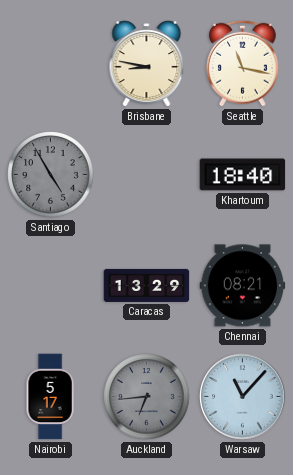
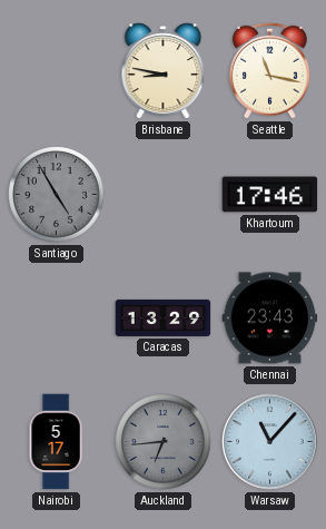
Khartoum: 18:40 -> 17:46
Chennai: 08:21 -> 23:43
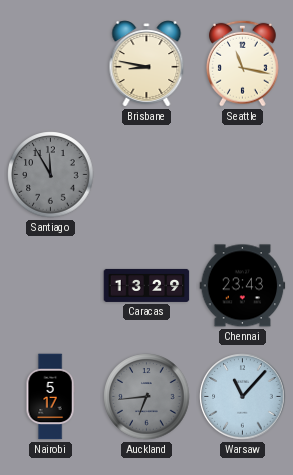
Santiago: 4:55 -> 11:55
Khartoum: 17:46 -> none
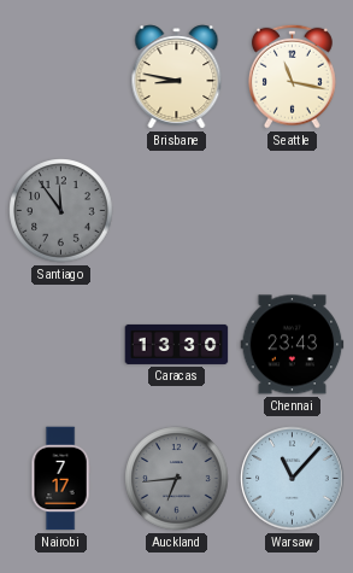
Santiago: 11:55 -> 11:54
Caracas: 13:29 -> 13:30
Nairobi: 5:17 -> 7:17
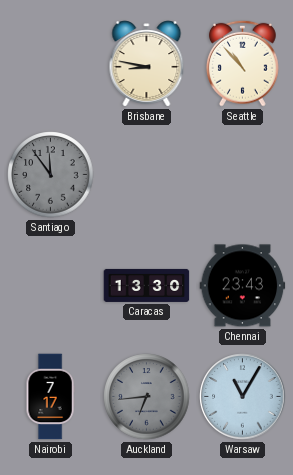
Seattle: 11:17 -> 10:53
Warsaw: 11:07 -> 11:05
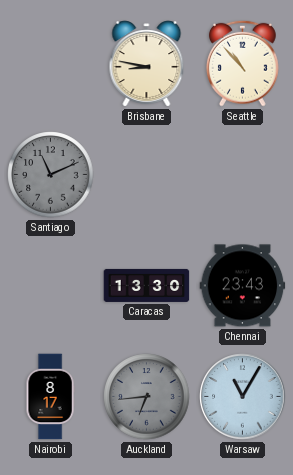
Santiago: 11:54 -> 11:11
Nairobi: 7:17 -> 8:17
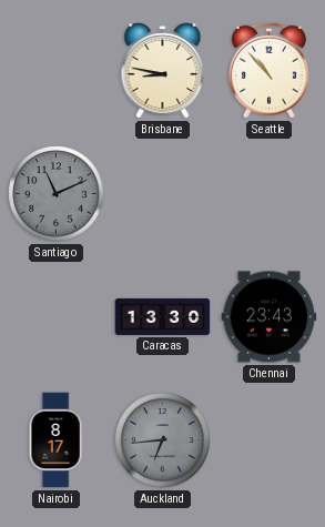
Warsaw: 11:05 -> none
